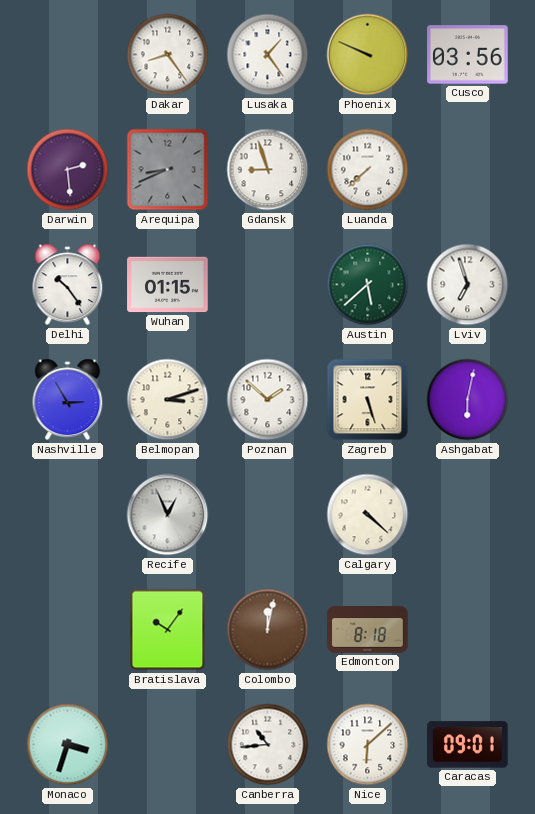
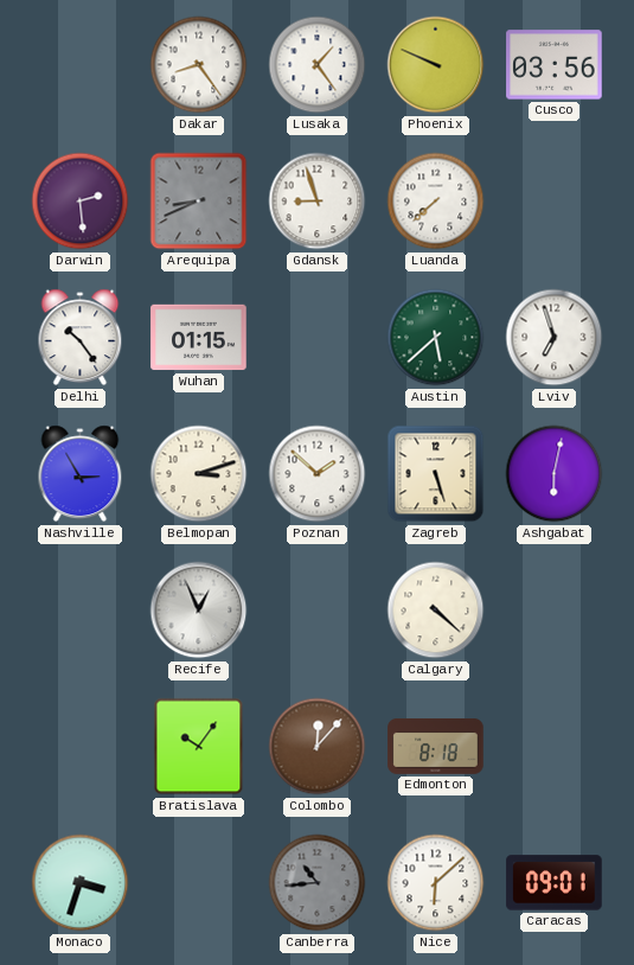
Colombo: 12:02 -> 12:07
Canberra dial: white -> grey
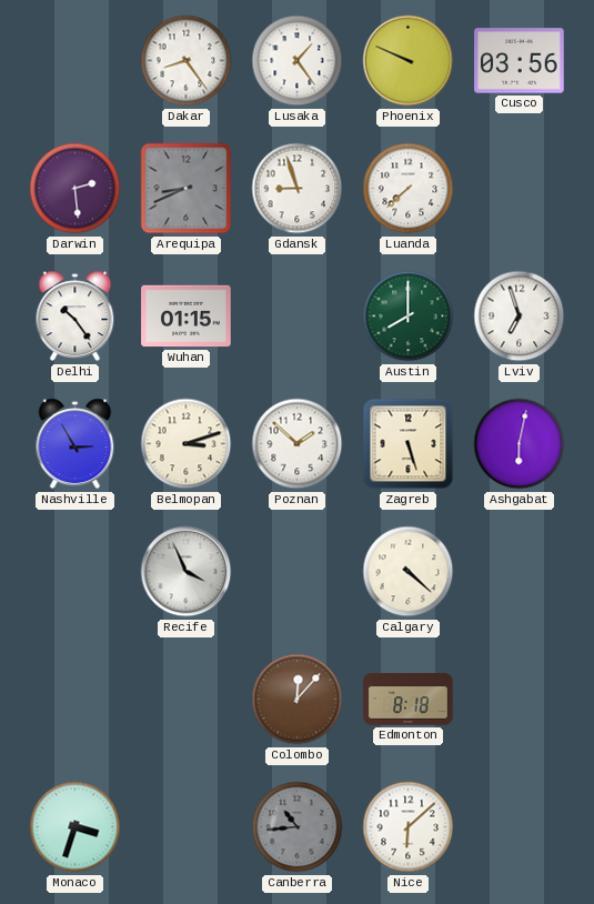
Austin: 5:38 -> 8:00
Recife: 12:56 -> 3:56
Bratislava: 10:06 -> none
Caracas: 09:01 -> none
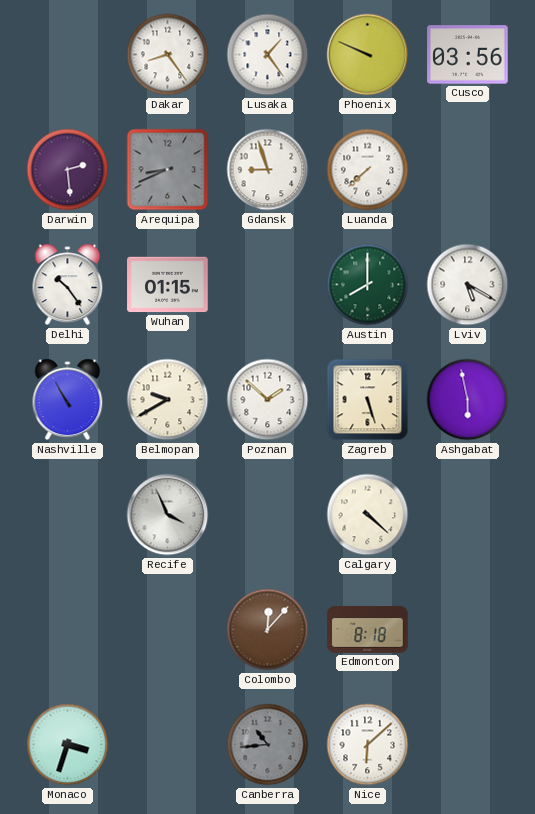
Lviv: 6:57 -> 5:20
Nashville: 2:55 -> 10:55
Belmopan: 3:12 -> 9:40
Ashgabat: 6:02 -> 5:58
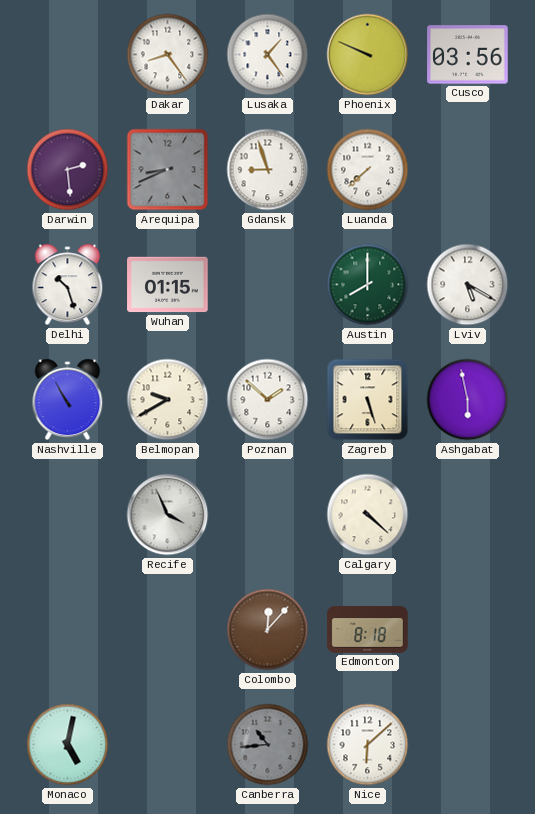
Delhi: 10:24 -> 10:27
Monaco: 3:33 -> 5:02
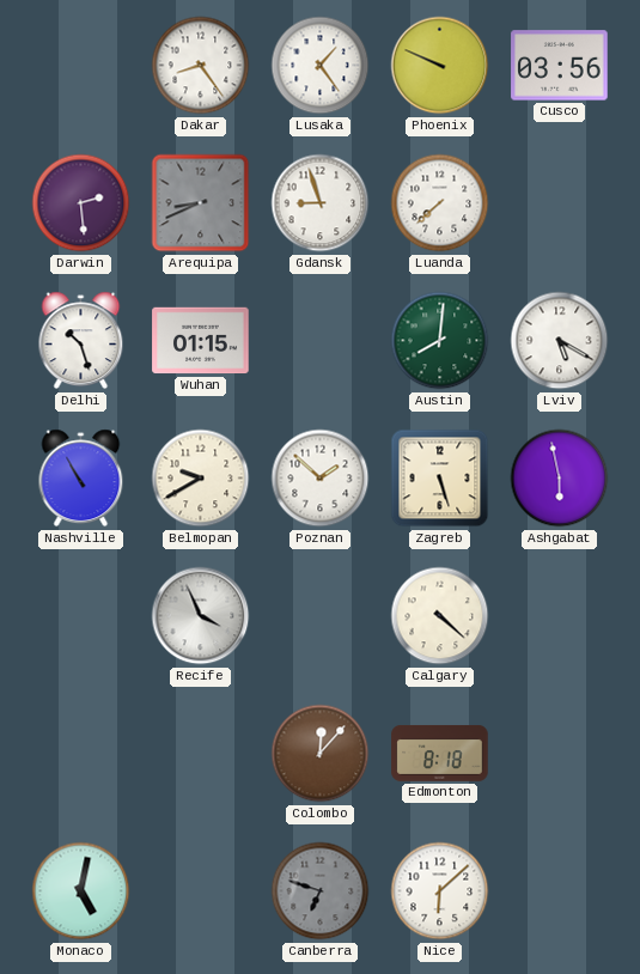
Austin: 8:00 -> 8:01
Canberra: 10:44 -> 6:48
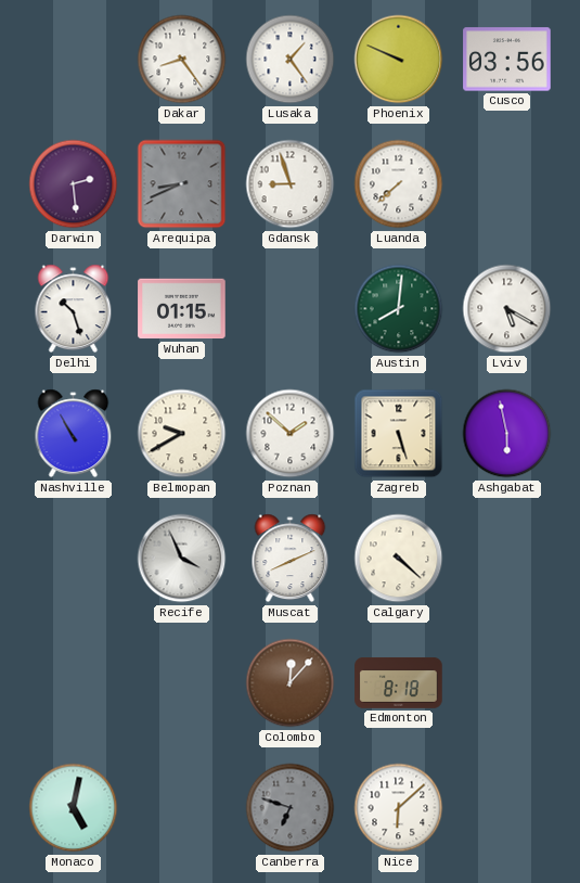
Muscat: none -> 8:11
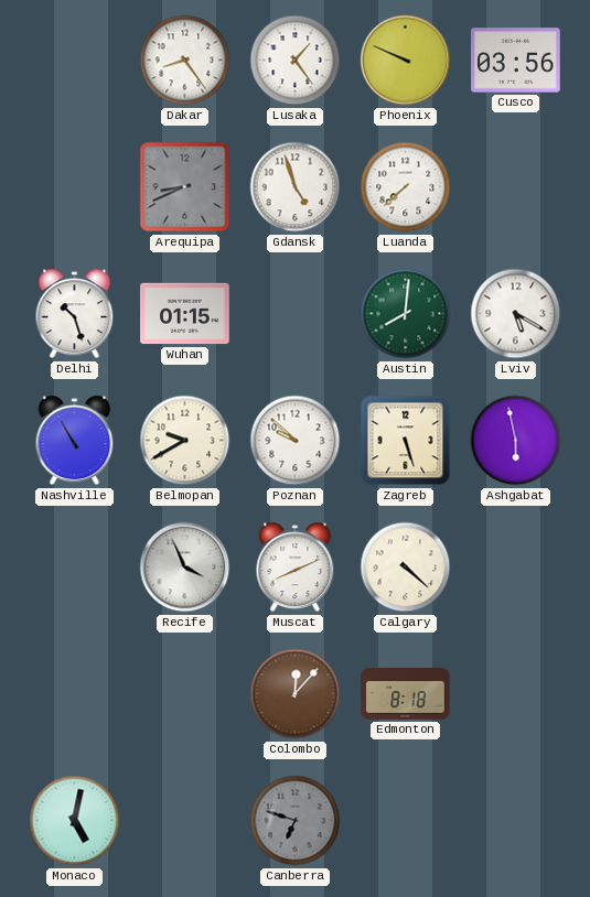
Darwin: 2:29 -> none
Gdansk: 8:57 -> 4:57
Poznan: 1:52 -> 9:52
Nice: 6:08 -> none
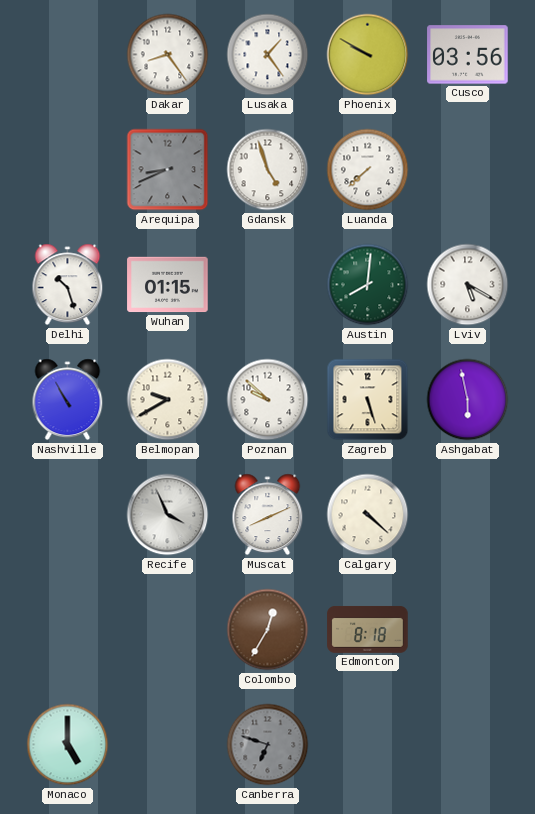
Phoenix: 9:49 -> 9:50
Colombo: 12:07 -> 12:35
Monaco: 5:02 -> 5:00
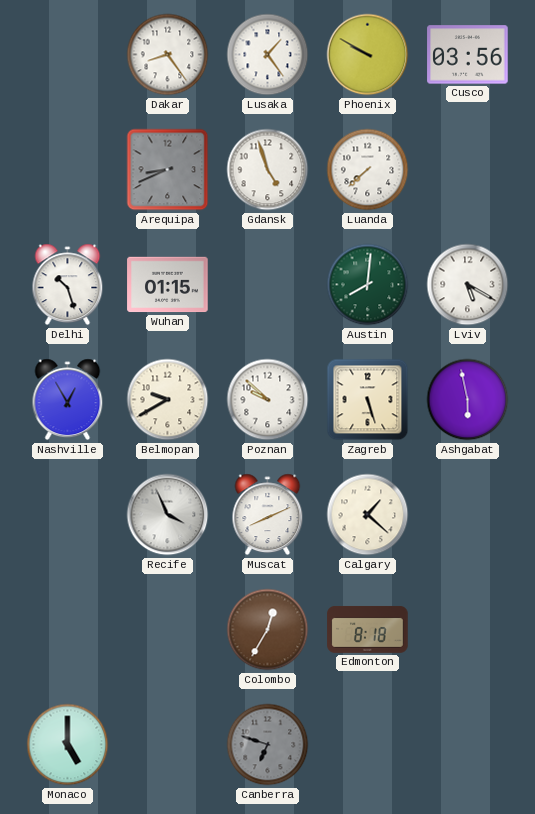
Nashville: 10:55 -> 12:55
Calgary: 4:22 -> 1:22
